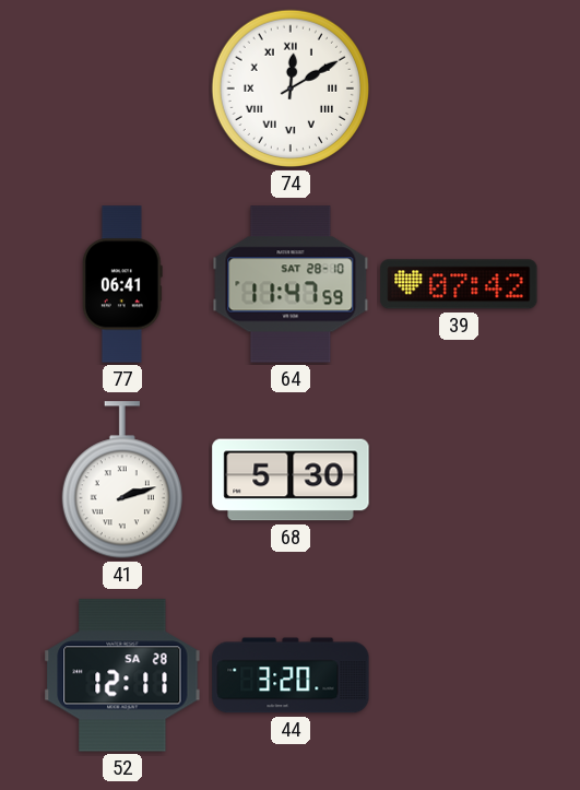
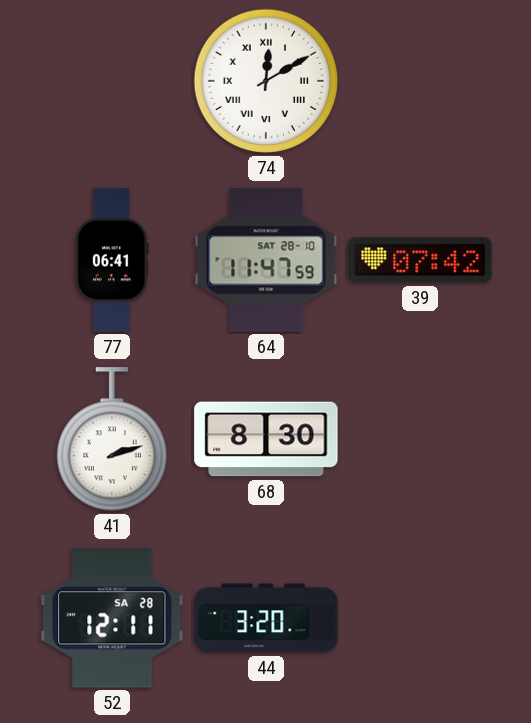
68: 5:30 -> 8:30
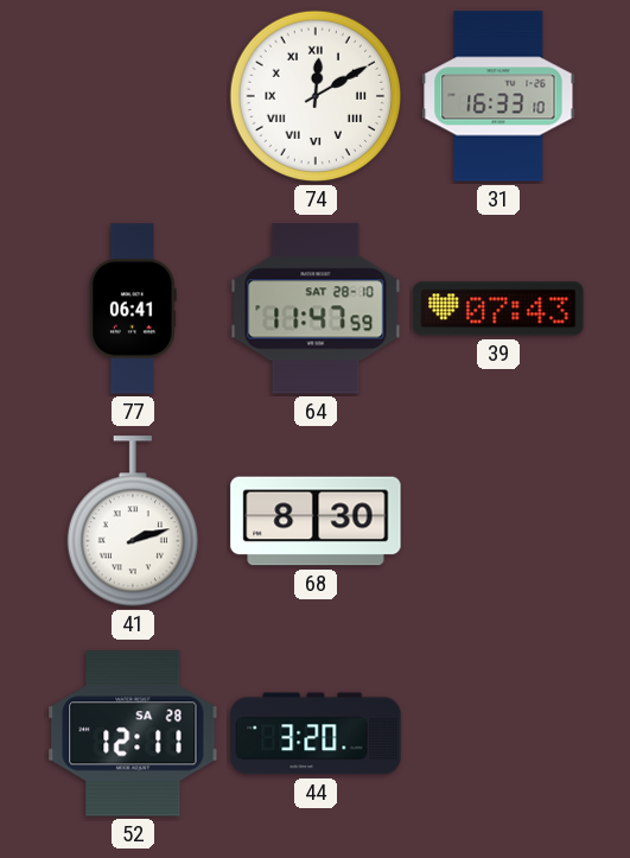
31: none -> 16:33
39: 07:42 -> 07:43
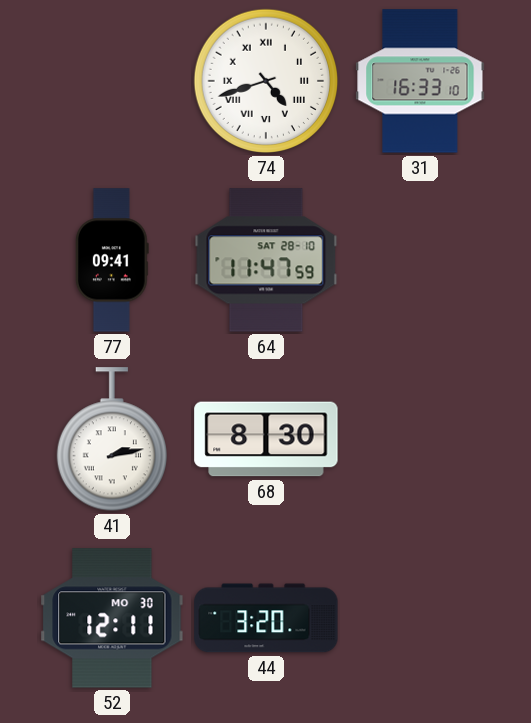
74: 12:10 -> 4:42
77: 06:41 -> 09:41
39: 07:43 -> none
41: 2:12 -> 2:13
52 date: SA 28 -> MO 30
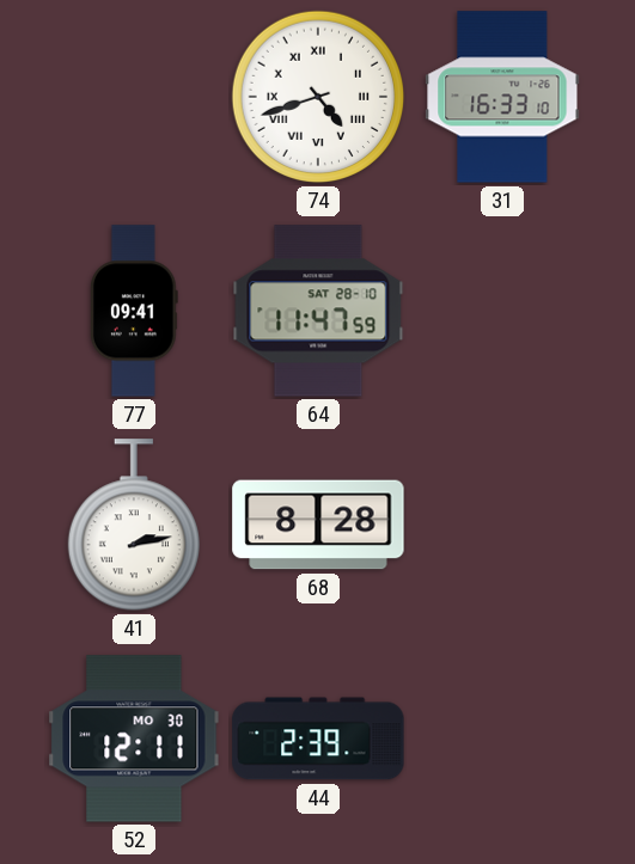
68: 8:30 -> 8:28
44: 3:20 -> 2:39
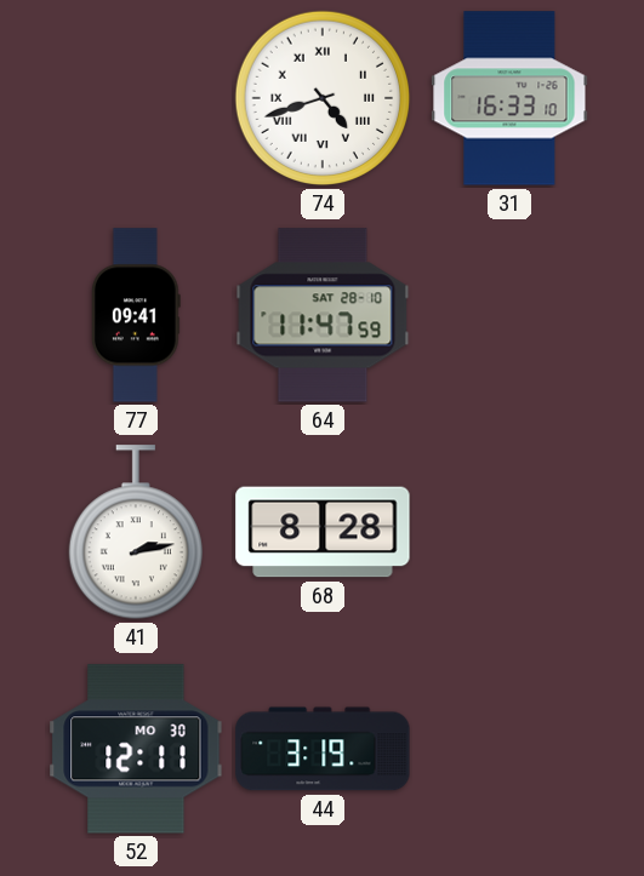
44: 2:39 -> 3:19
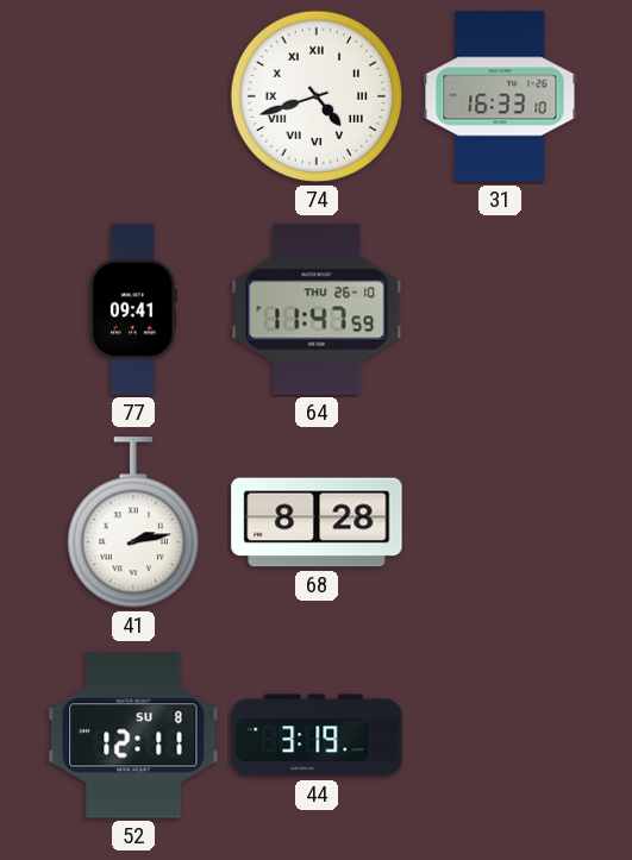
64 date: SAT 28-10 -> THU 26-10
52 date: MO 30 -> SU 8
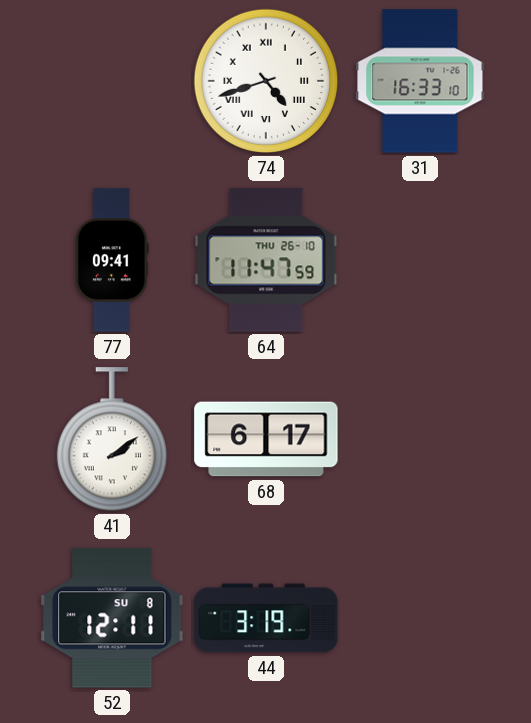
41: 2:13 -> 2:09
68: 8:28 -> 6:17
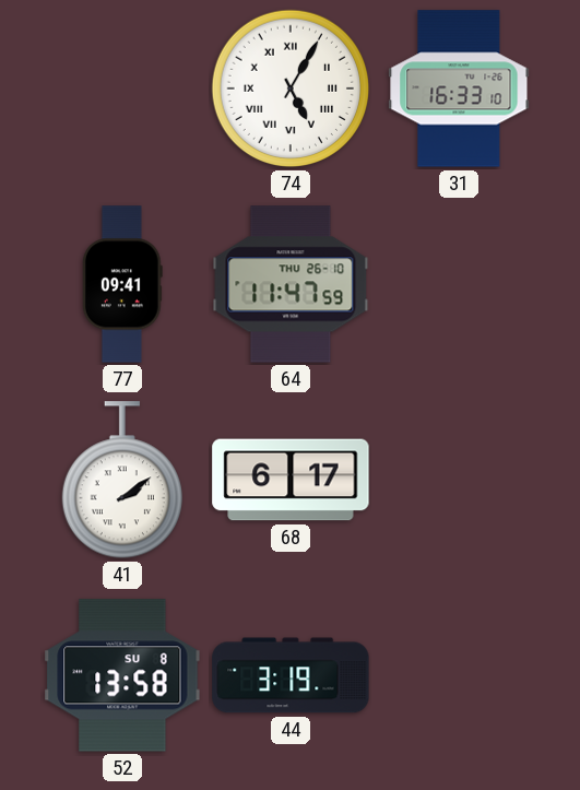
74: 4:42 -> 5:05
52: 12:11 -> 13:58
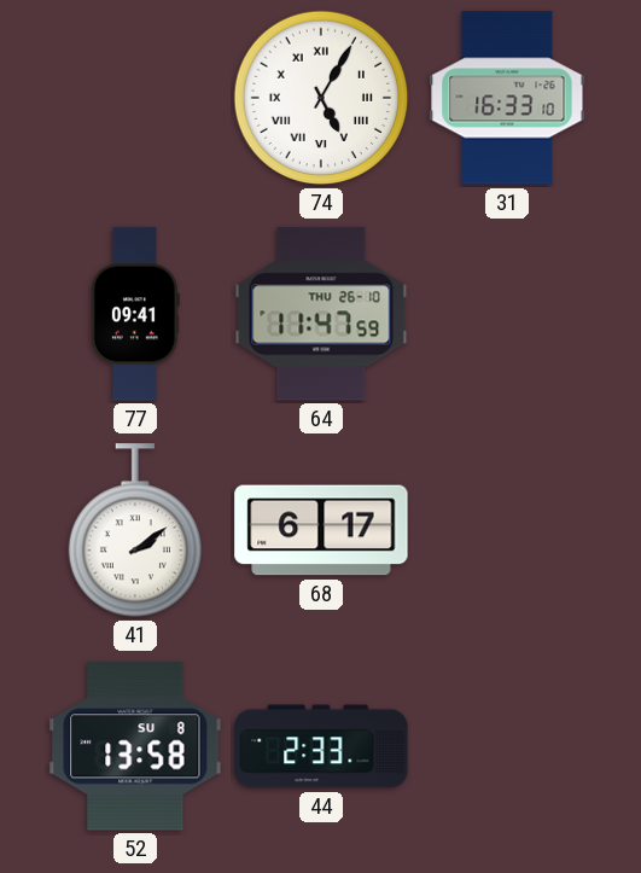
44: 3:19 -> 2:33
